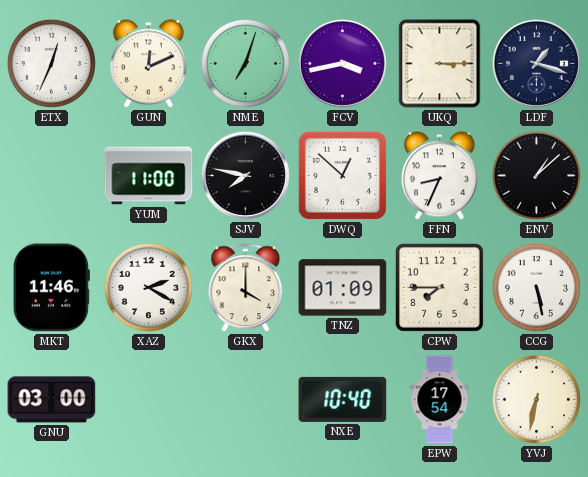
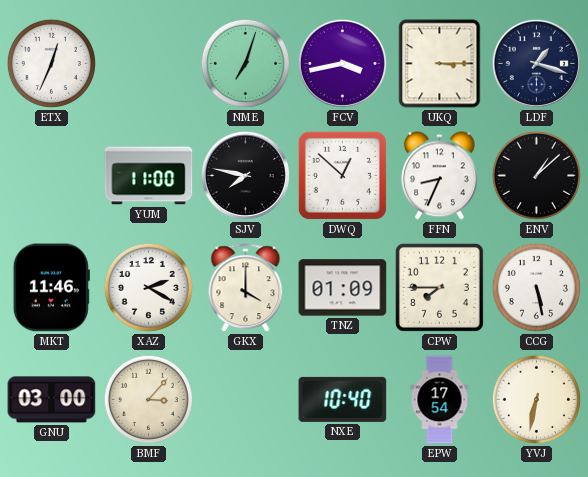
GUN: 12:11 -> none
BMF: none -> 3:07
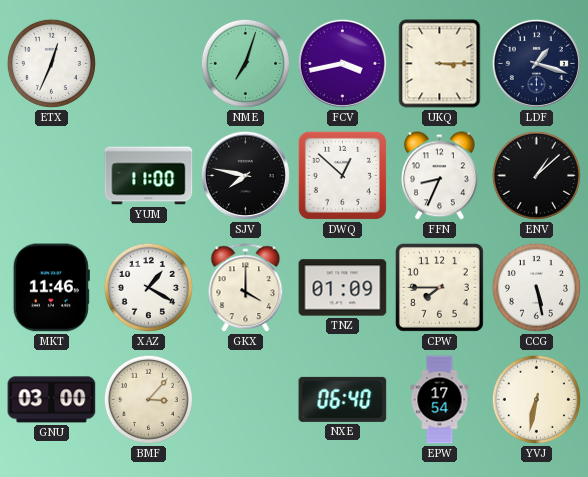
XAZ: 2:20 -> 1:20
NXE: 10:40 -> 06:40
